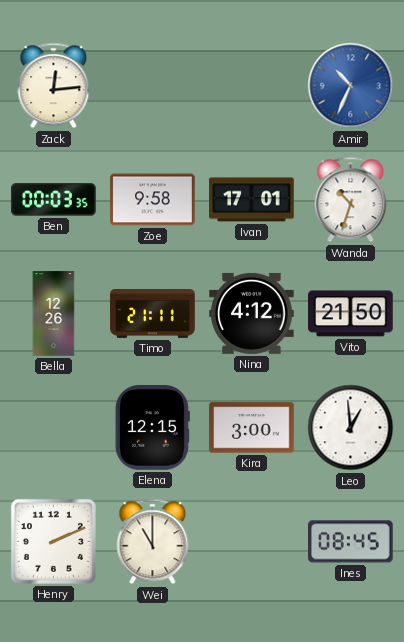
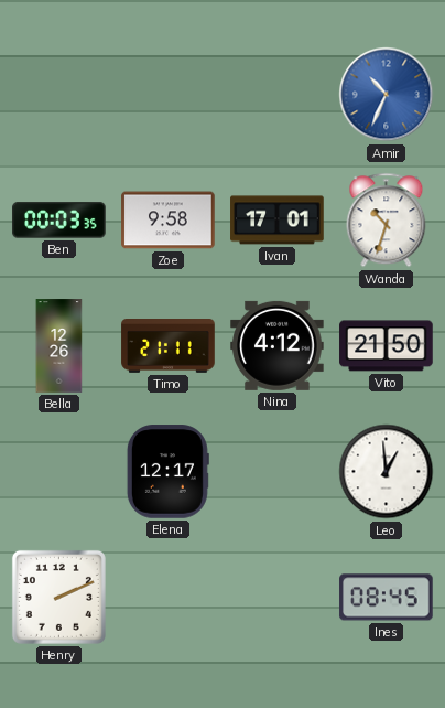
Zack: 12:14 -> none
Elena: 12:15 -> 12:17
Kira: 3:00 -> none
Wei: 11:00 -> none
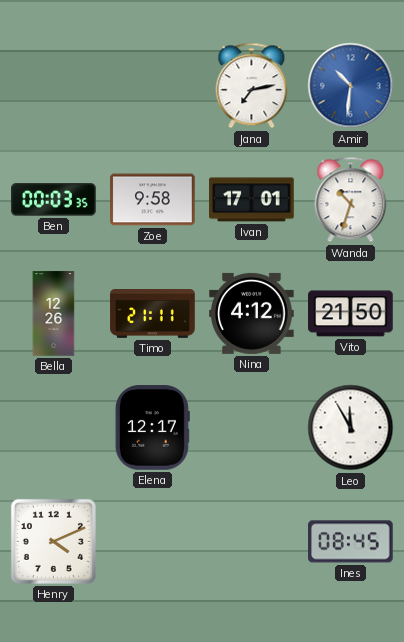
Jana: none -> 7:13
Amir: 10:34 -> 10:31
Leo: 12:59 -> 11:55
Henry: 2:11 -> 4:11
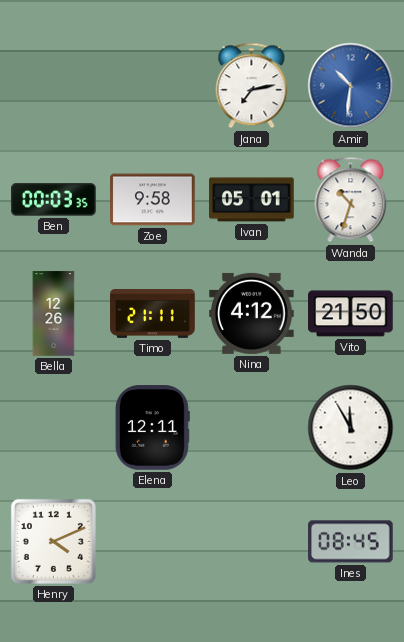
Ivan: 17:01 -> 05:01
Elena: 12:17 -> 12:11
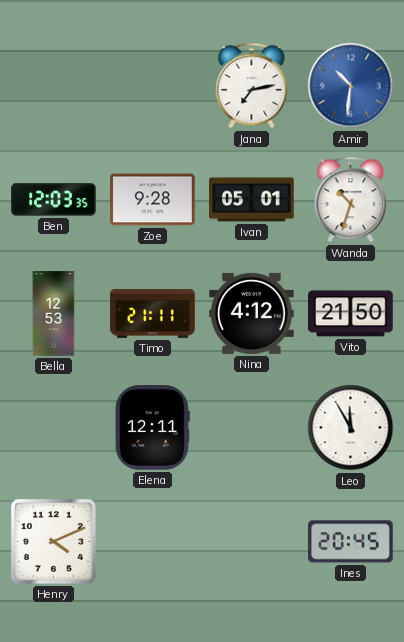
Ben: 00:03 -> 12:03
Zoe: 9:58 -> 9:28
Bella: 12:26 -> 12:53
Ines: 08:45 -> 20:45
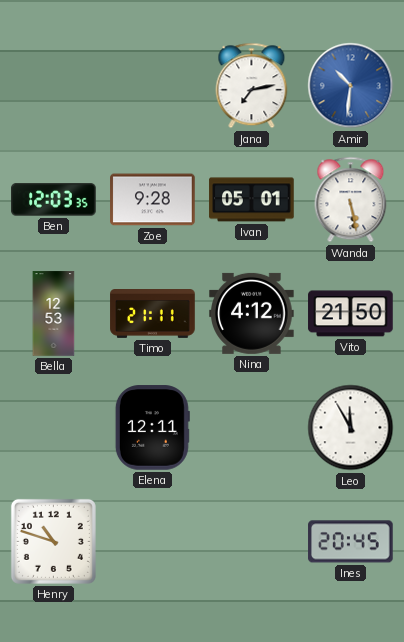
Wanda: 10:33 -> 5:28
Henry: 4:11 -> 10:48
